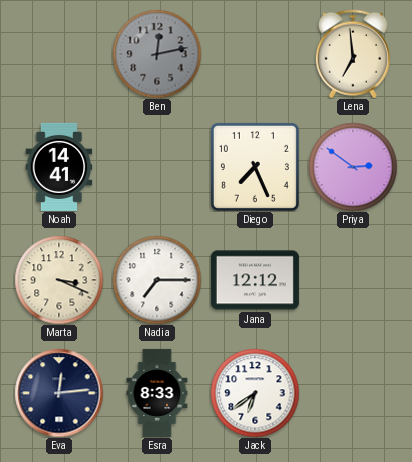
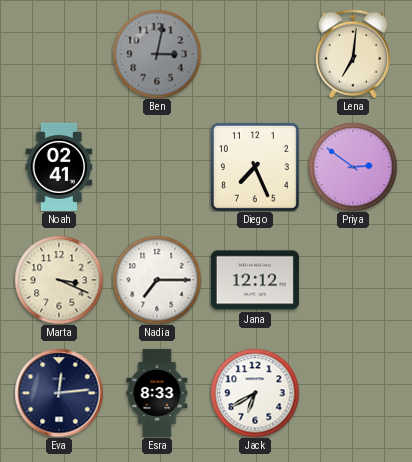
Ben: 12:13 -> 3:02
Lena: 6:59 -> 7:01
Noah: 14:41 -> 02:41
Jack: 6:39 -> 6:40
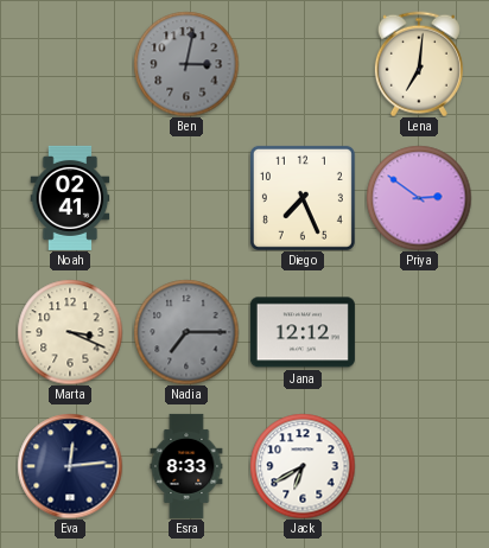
Nadia dial: white -> grey
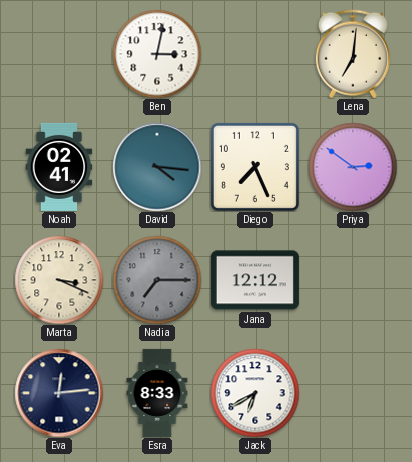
Ben dial: grey -> white
David: none -> 4:16
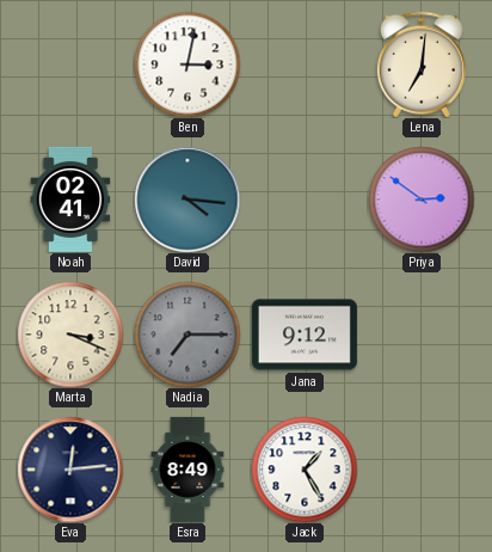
Diego: 7:26 -> none
Jana: 12:12 -> 9:12
Esra: 8:33 -> 8:49
Jack: 6:40 -> 1:25
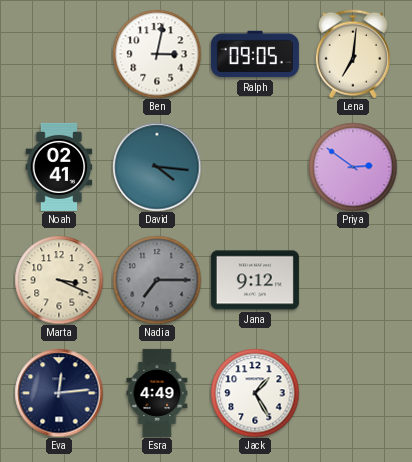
Ralph: none -> 09:05
Esra: 8:49 -> 4:49
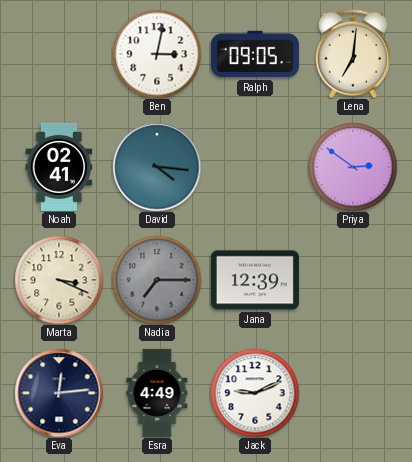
Jana: 9:12 -> 12:39
Jack: 1:25 -> 9:11
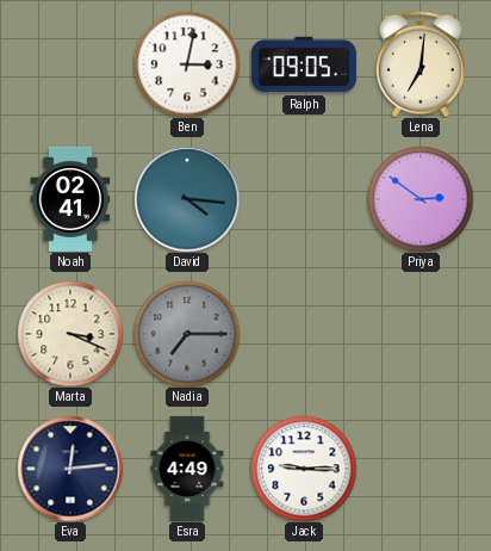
Jana: 12:39 -> none
Jack: 9:11 -> 9:15
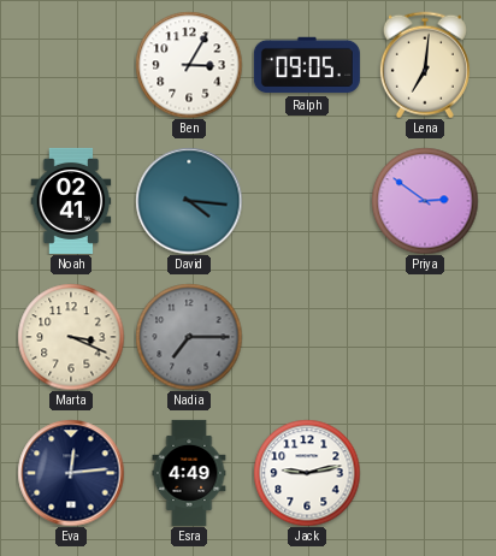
Ben: 3:02 -> 3:05
Jack: 9:15 -> 9:13
